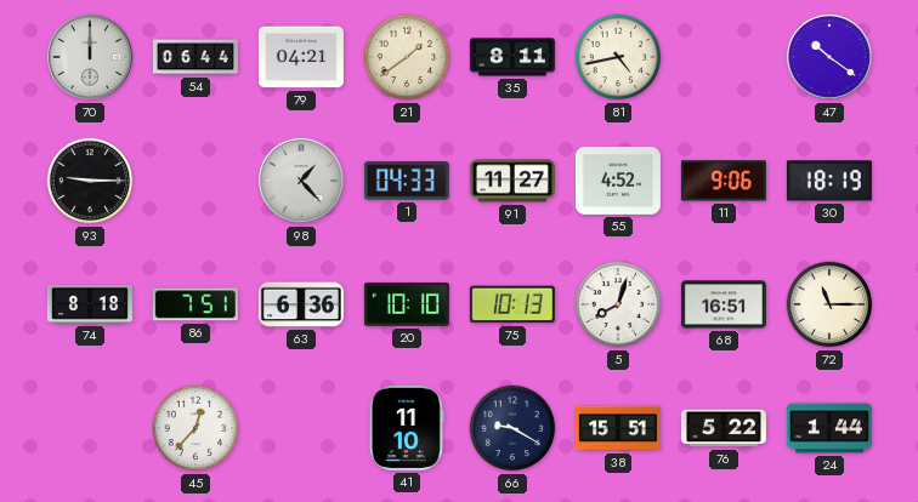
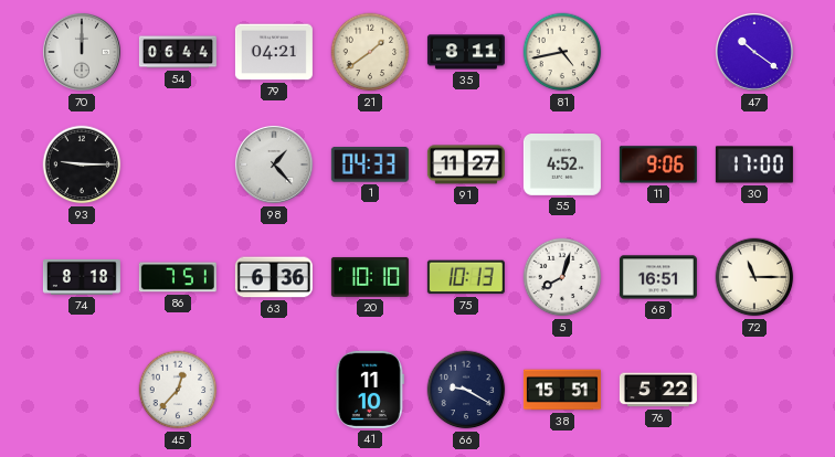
30: 18:19 -> 17:00
24: 1:44 -> none
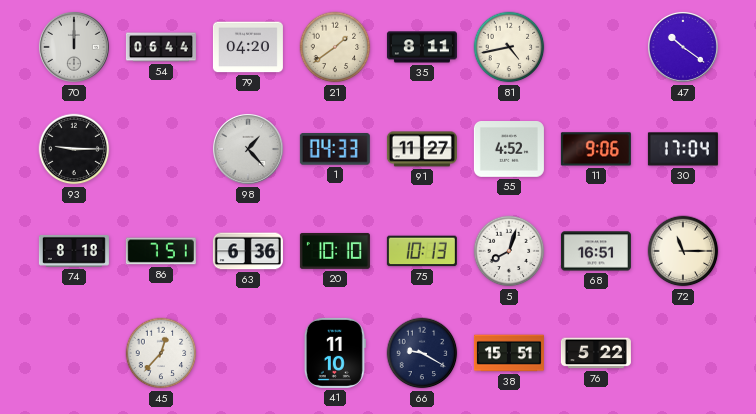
79: 04:21 -> 04:20
30: 17:00 -> 17:04
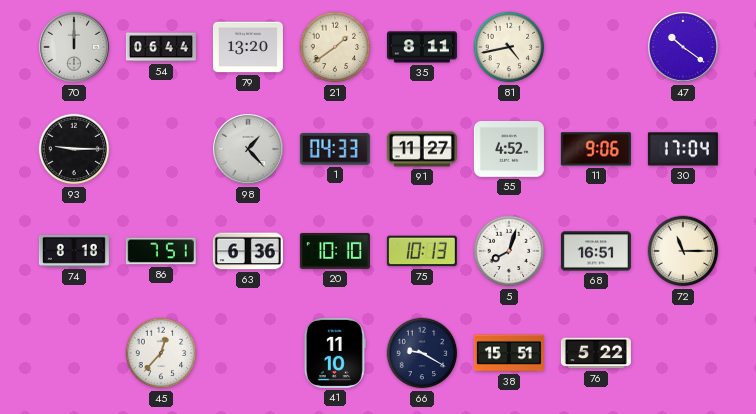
79: 04:20 -> 13:20
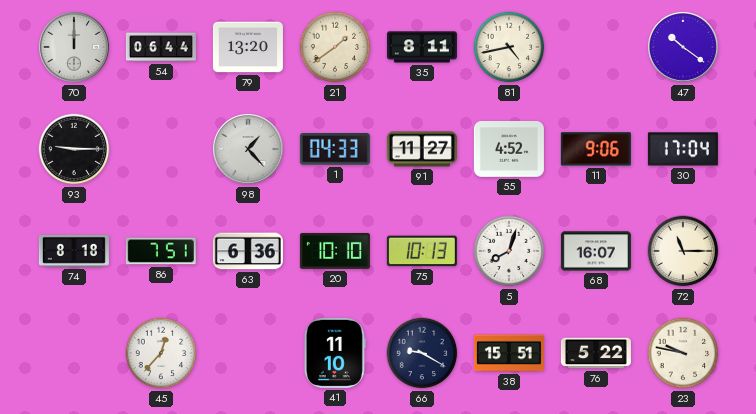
68: 16:51 -> 16:07
23: none -> 9:47
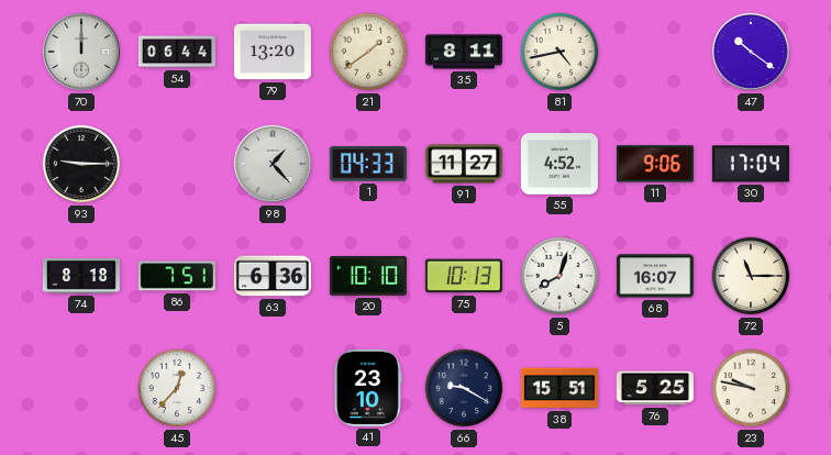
41: 11:10 -> 23:10
76: 5:22 -> 5:25
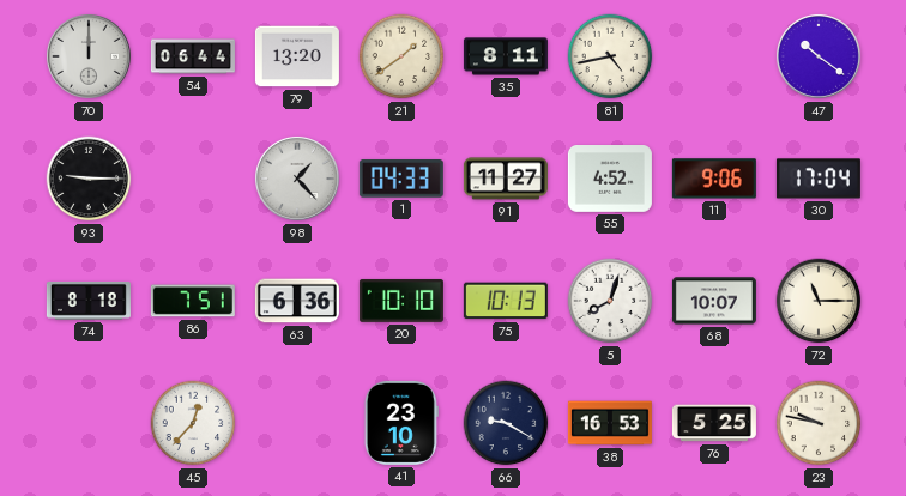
68: 16:07 -> 10:07
38: 15:51 -> 16:53
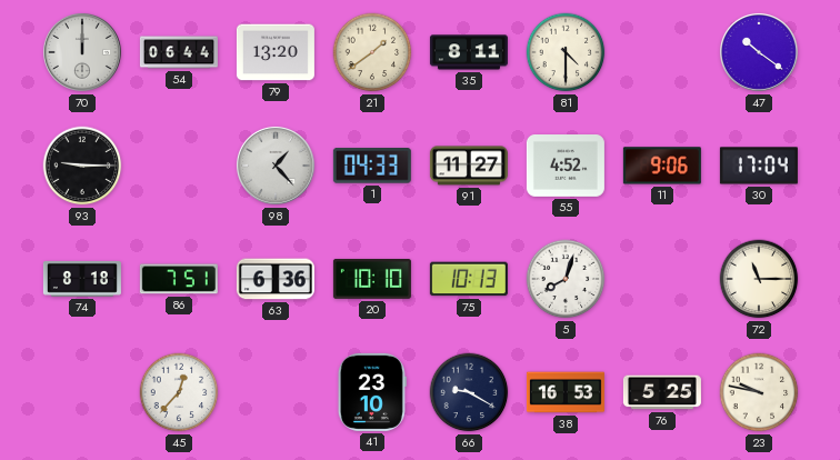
81: 4:43 -> 4:30
68: 10:07 -> none
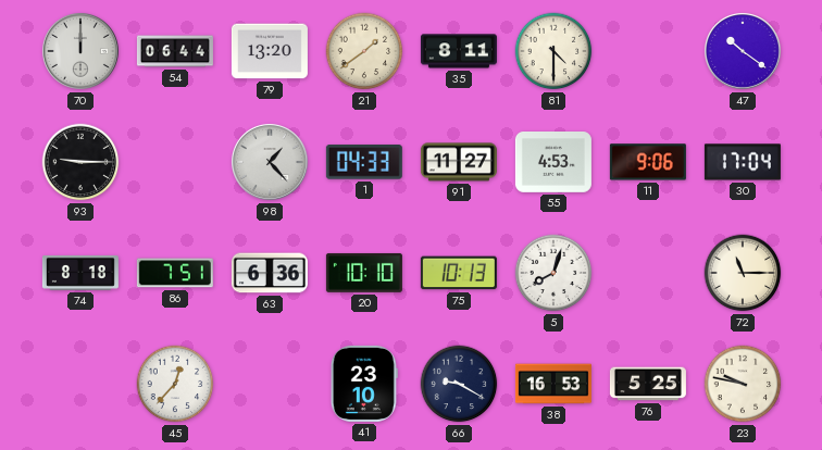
55: 4:52 -> 4:53
